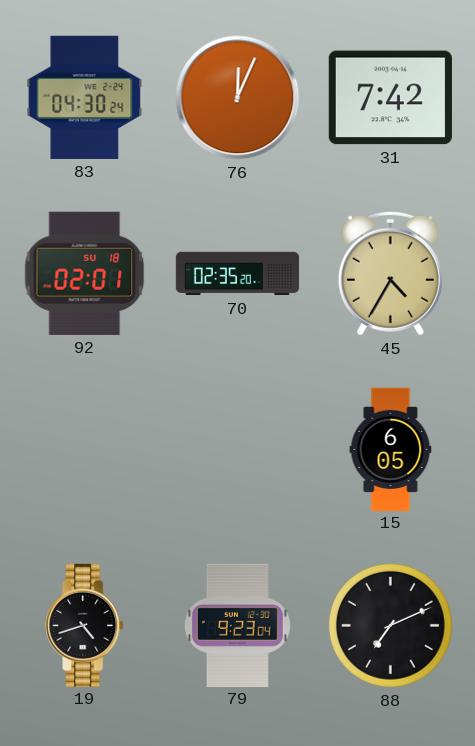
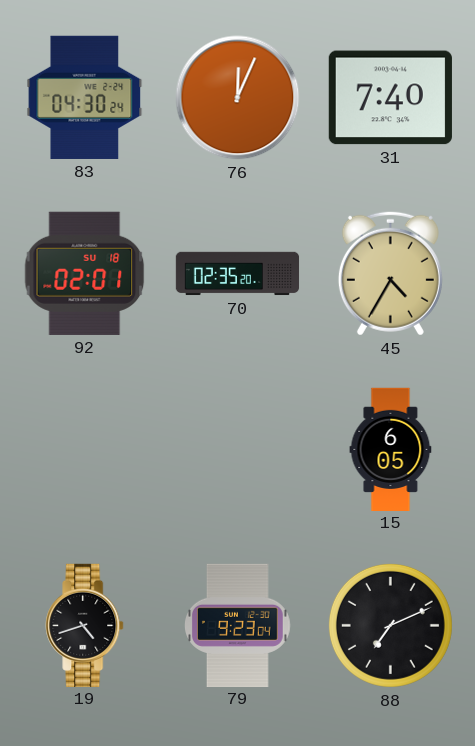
31: 7:42 -> 7:40
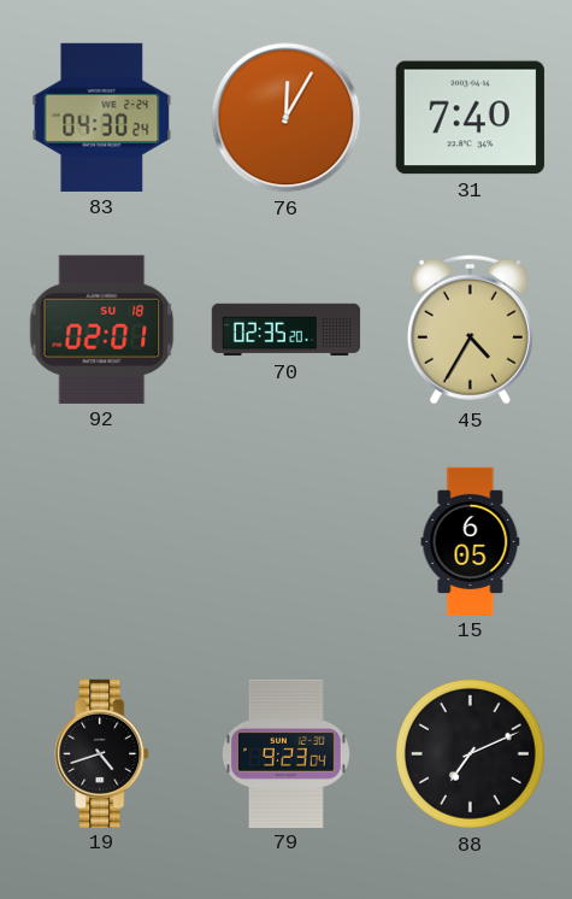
76: 12:04 -> 12:05
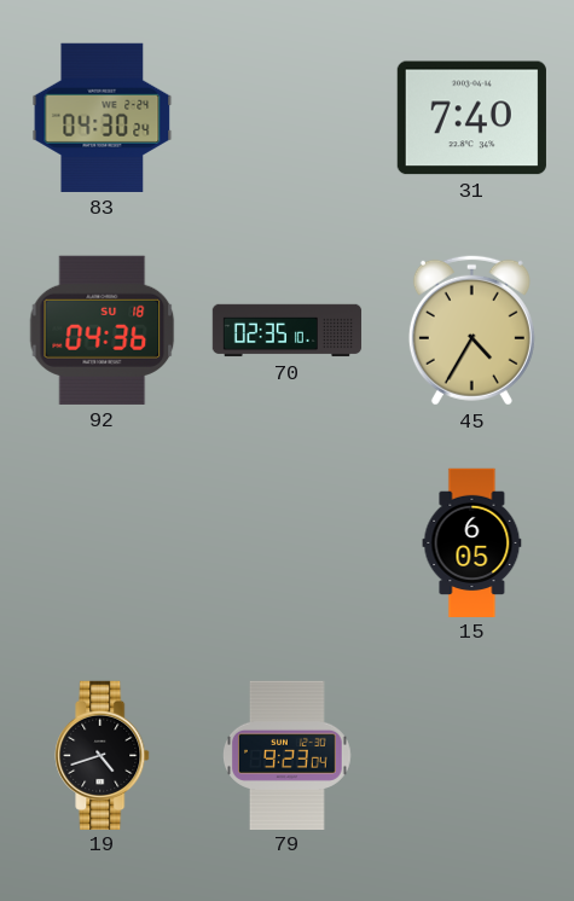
76: 12:05 -> none
92: 02:01 -> 04:36
70: 02:35:20 -> 02:35:10
88: 7:11 -> none
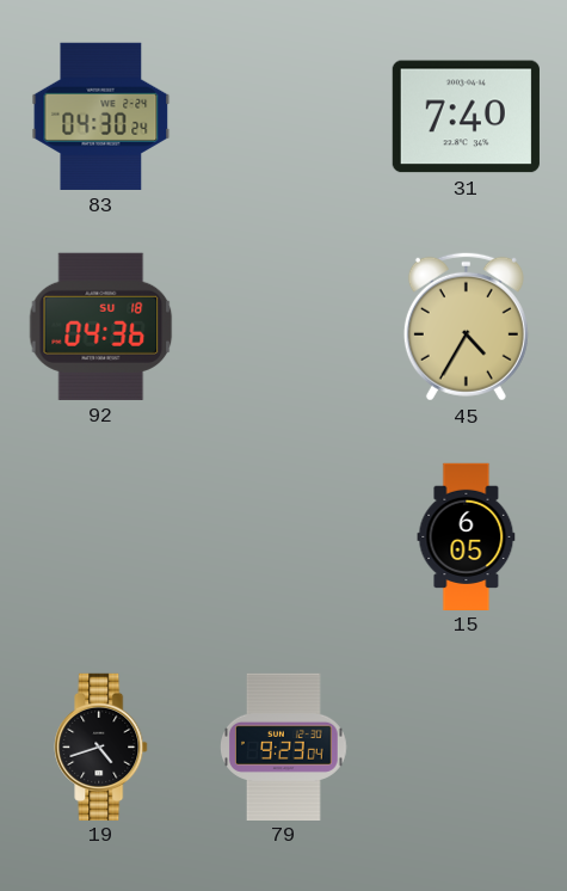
70: 02:35 -> none
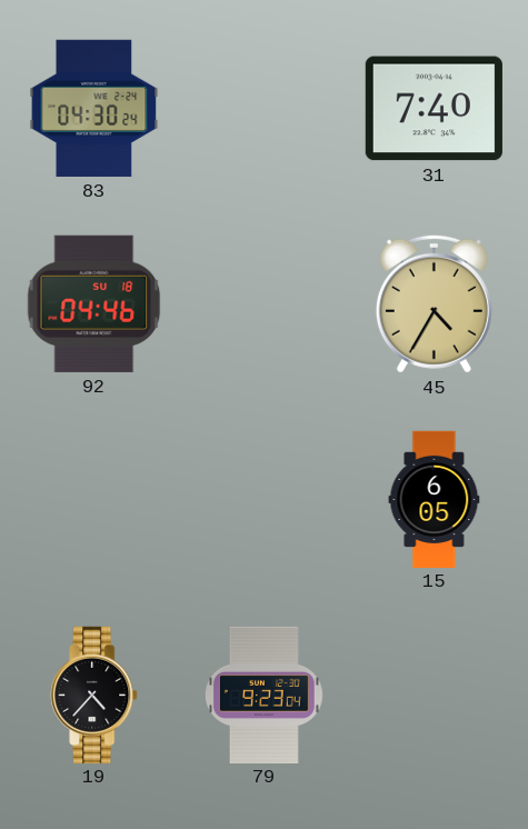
92: 04:36 -> 04:46
19: 4:42 -> 4:37
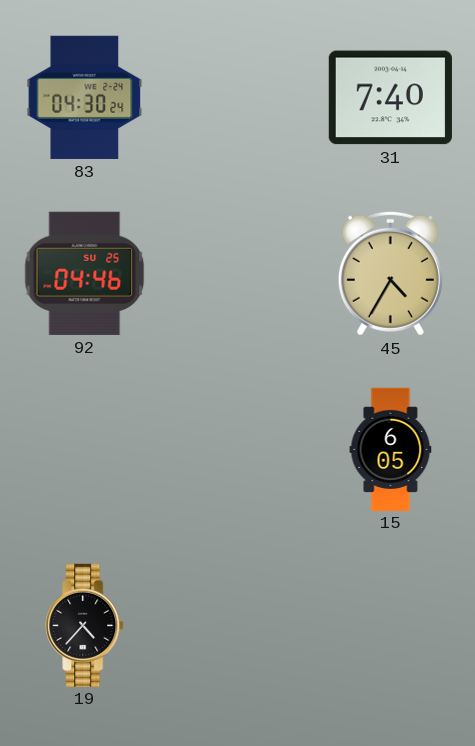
92 date: SU 18 -> SU 25
79: 9:23 -> none
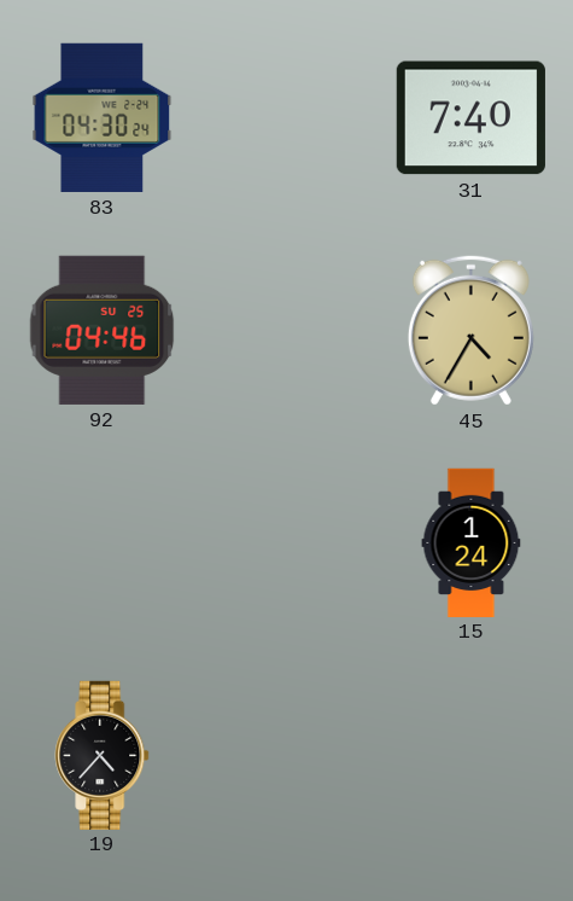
15: 6:05 -> 1:24
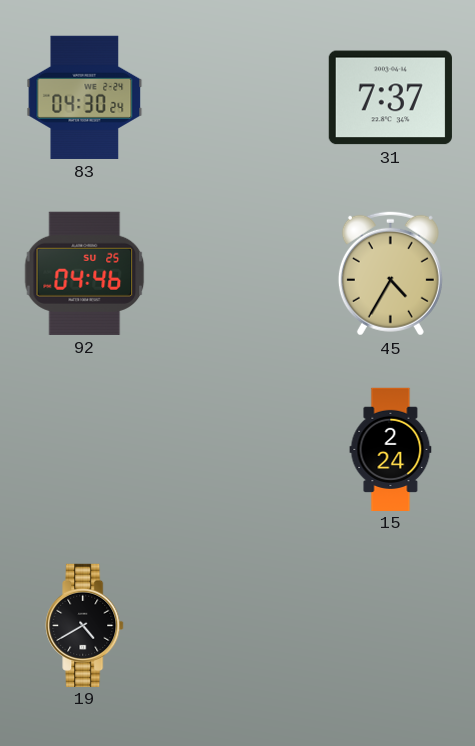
31: 7:40 -> 7:37
15: 1:24 -> 2:24
19: 4:37 -> 4:40
